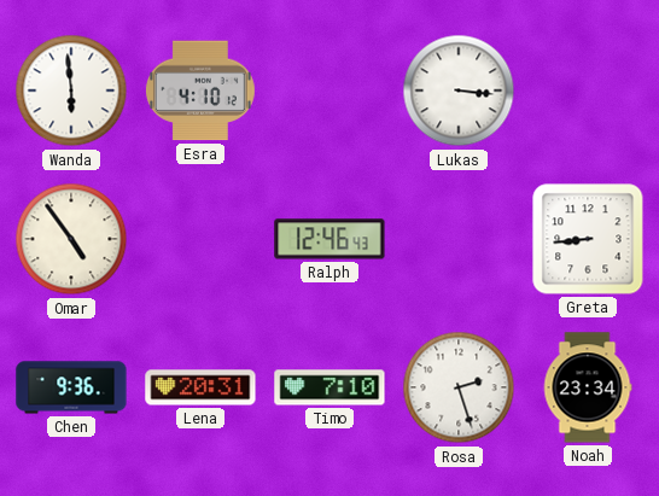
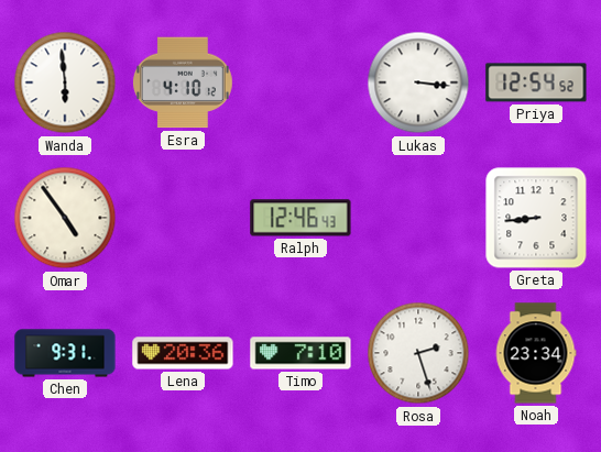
Priya: none -> 12:54
Chen: 9:36 -> 9:31
Lena: 20:31 -> 20:36
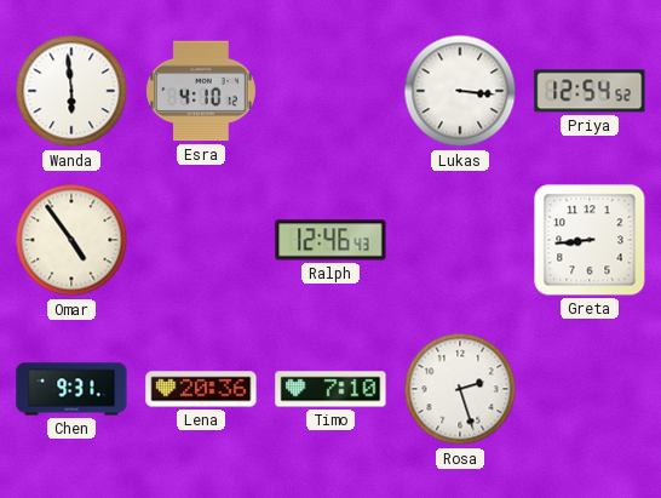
Noah: 23:34 -> none
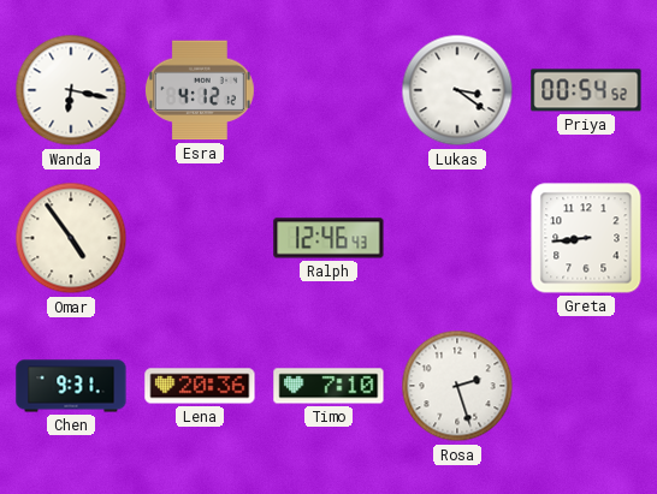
Wanda: 5:59 -> 6:17
Esra: 4:10 -> 4:12
Lukas: 3:16 -> 3:21
Priya: 12:54 -> 00:54
